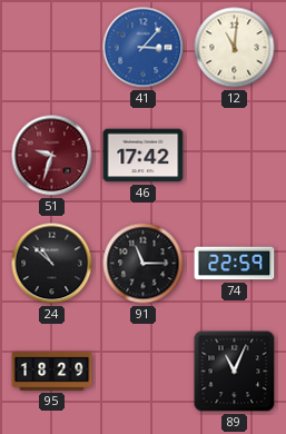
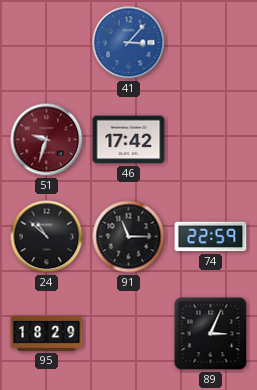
12: 11:01 -> none
89: 11:04 -> 3:04
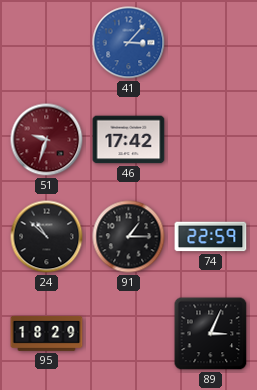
91: 11:15 -> 1:15
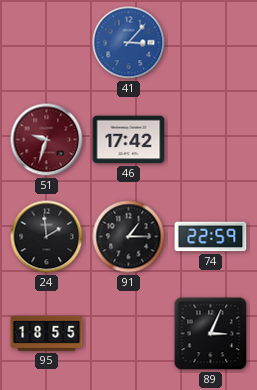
24: 10:52 -> 1:59
95: 18:29 -> 18:55
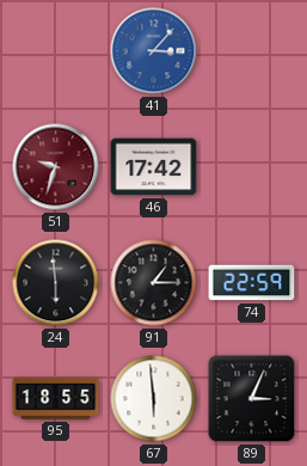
24: 1:59 -> 5:59
67: none -> 5:59
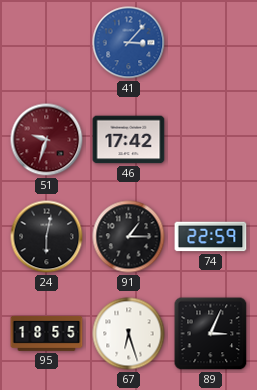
24: 5:59 -> 6:02
67: 5:59 -> 6:27
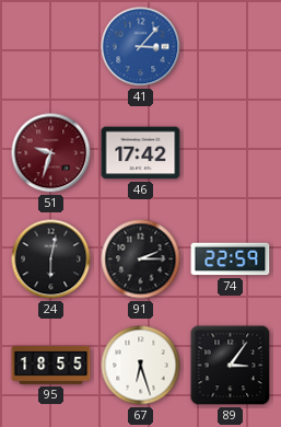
91: 1:15 -> 2:15
89: 3:04 -> 3:06
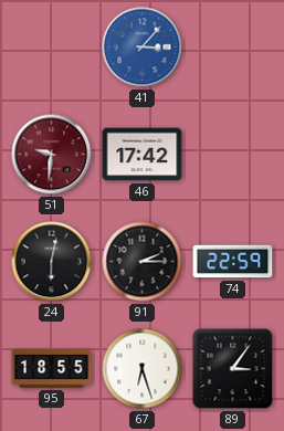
51: 9:33 -> 9:31
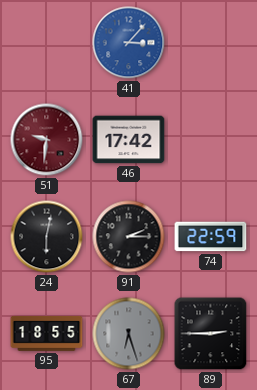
67 dial: white -> grey
89: 3:06 -> 2:45
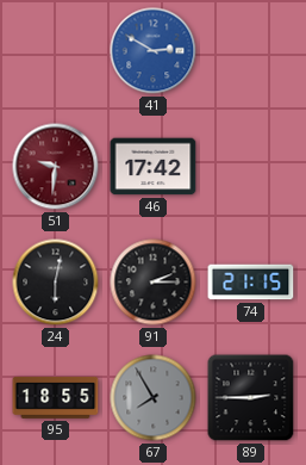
41: 3:07 -> 2:50
74: 22:59 -> 21:15
67: 6:27 -> 7:55
